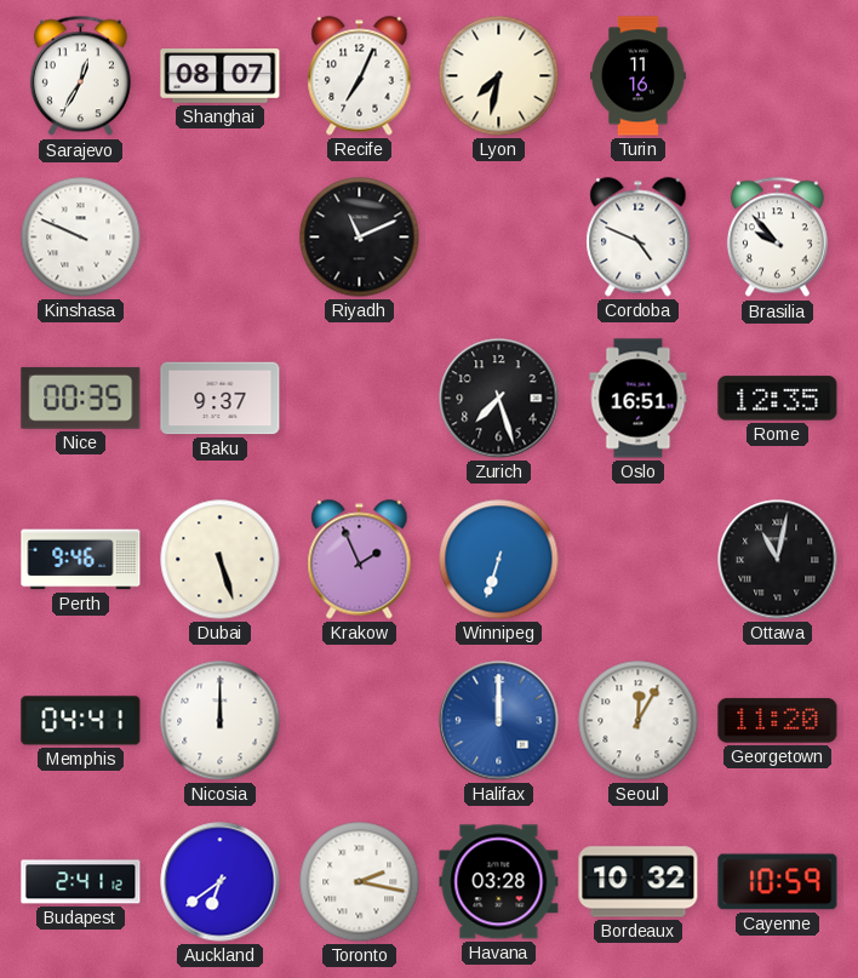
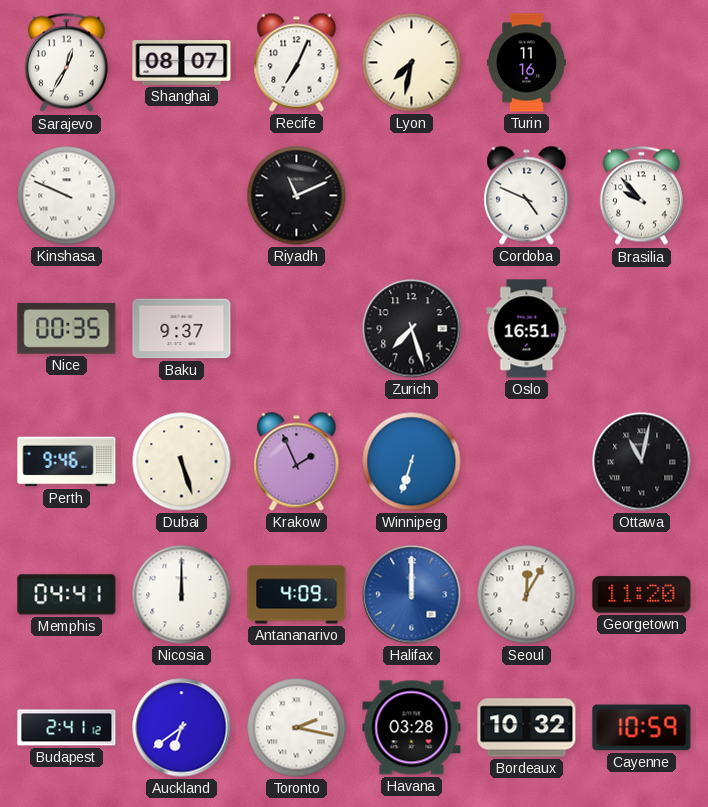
Rome: 12:35 -> none
Antananarivo: none -> 4:09
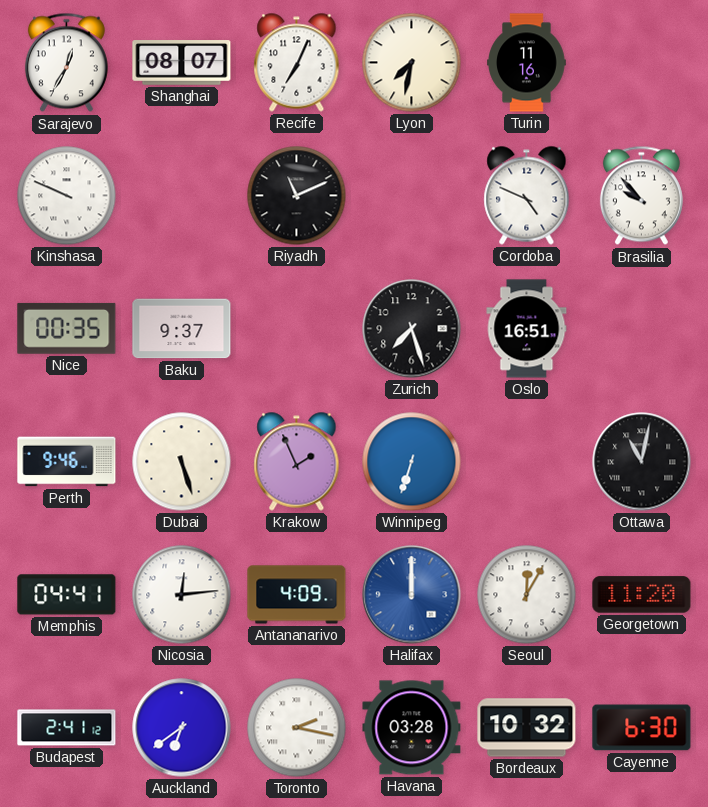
Nicosia: 12:00 -> 12:14
Cayenne: 10:59 -> 6:30
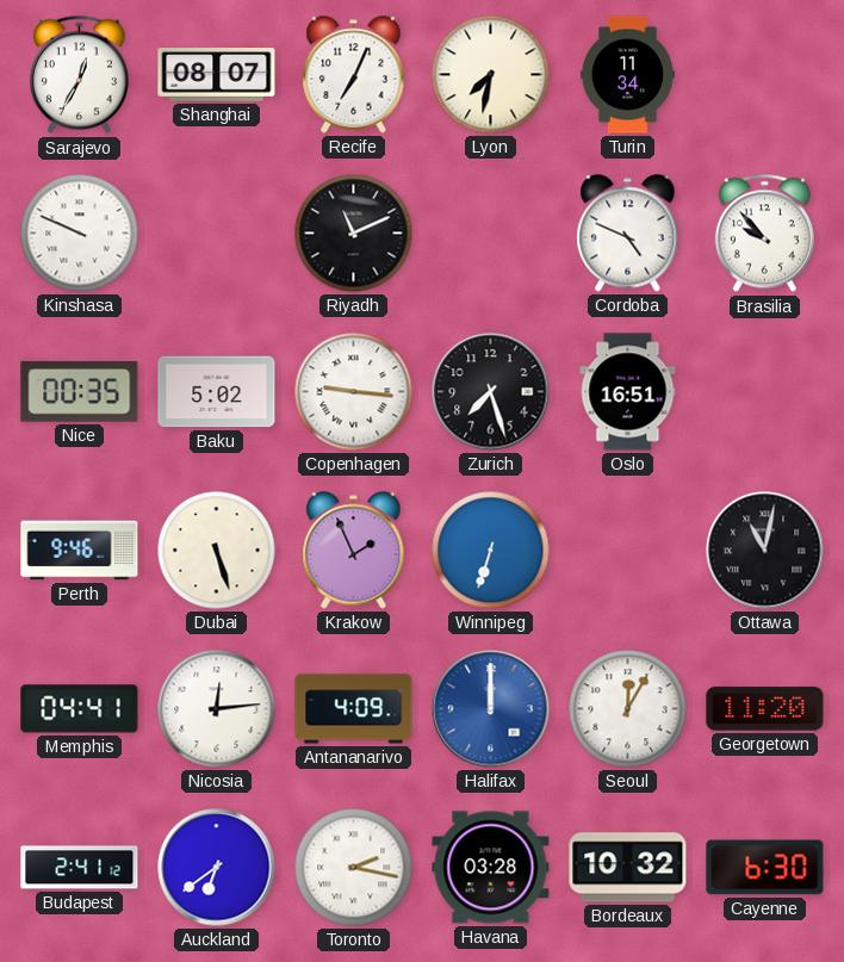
Turin: 11:16 -> 11:34
Baku: 9:37 -> 5:02
Copenhagen: none -> 9:16
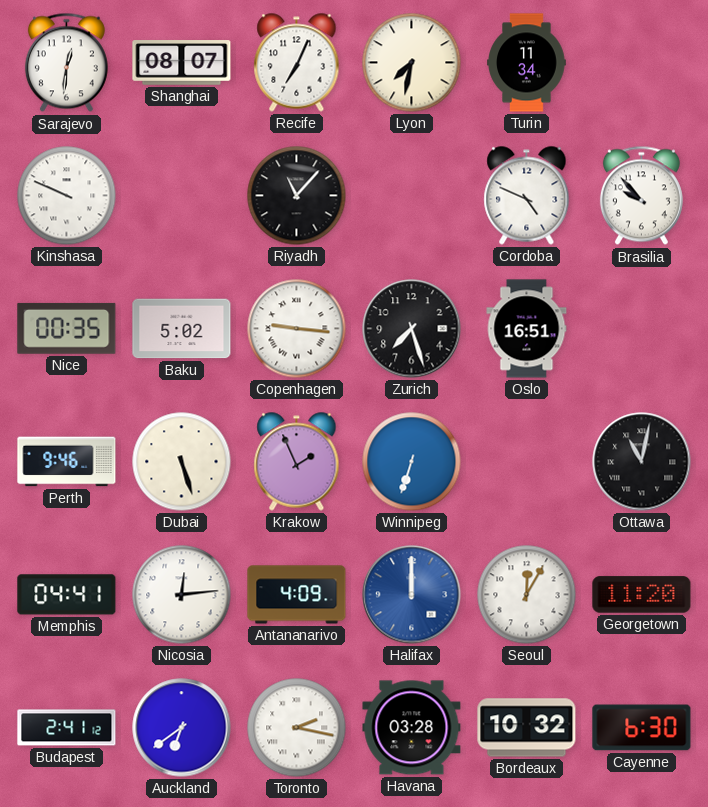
Sarajevo: 12:35 -> 12:31
Riyadh: 11:11 -> 11:07
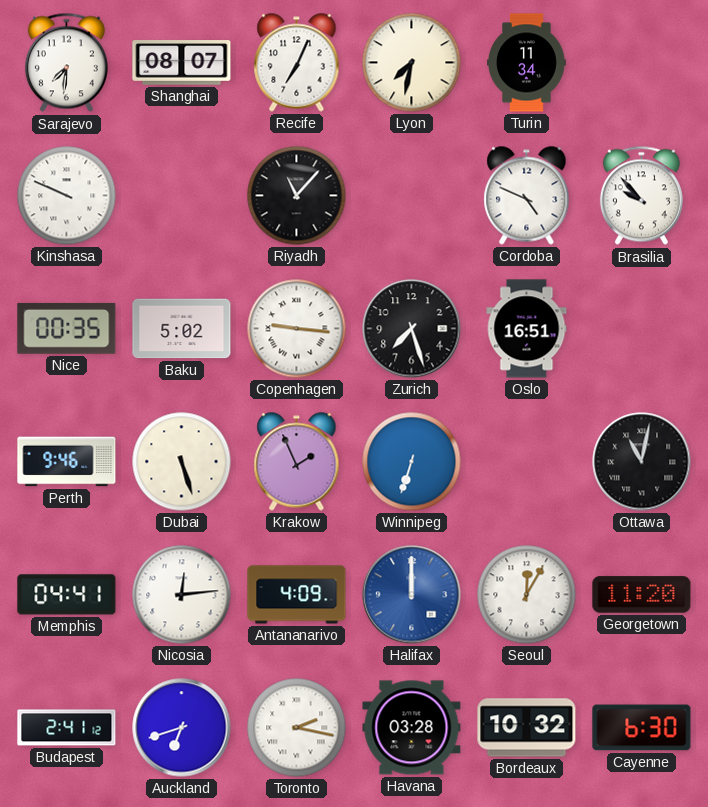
Sarajevo: 12:31 -> 7:31
Auckland: 6:39 -> 6:42
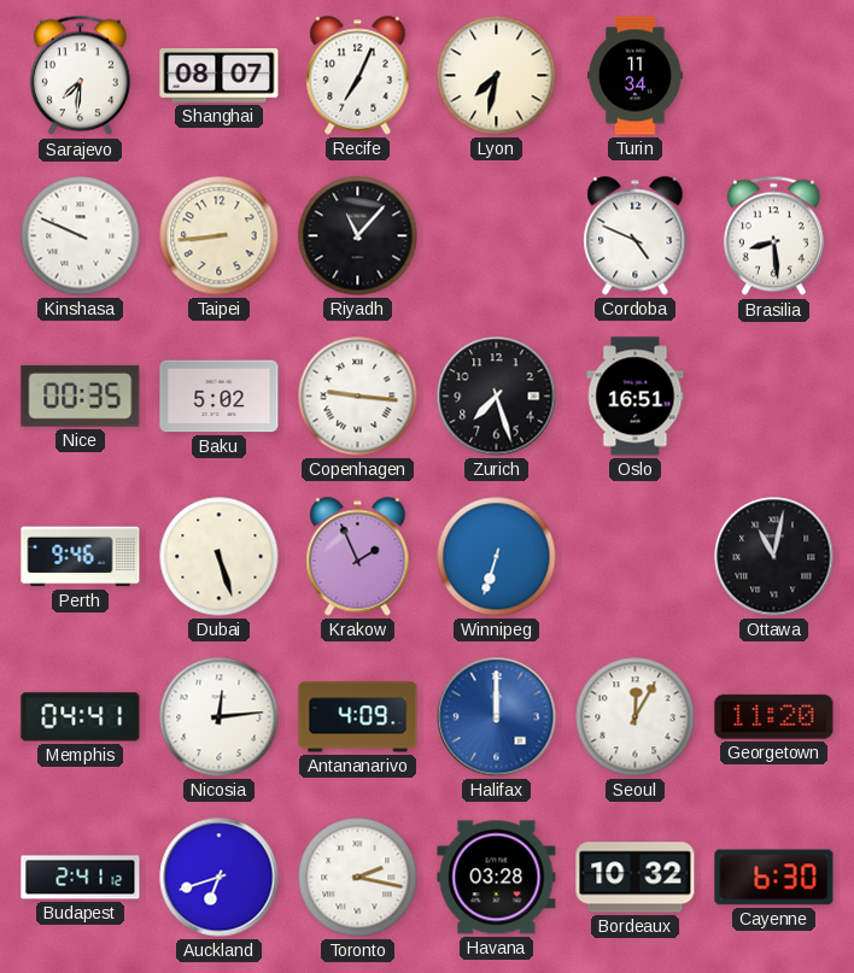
Taipei: none -> 8:44
Brasilia: 9:53 -> 8:29
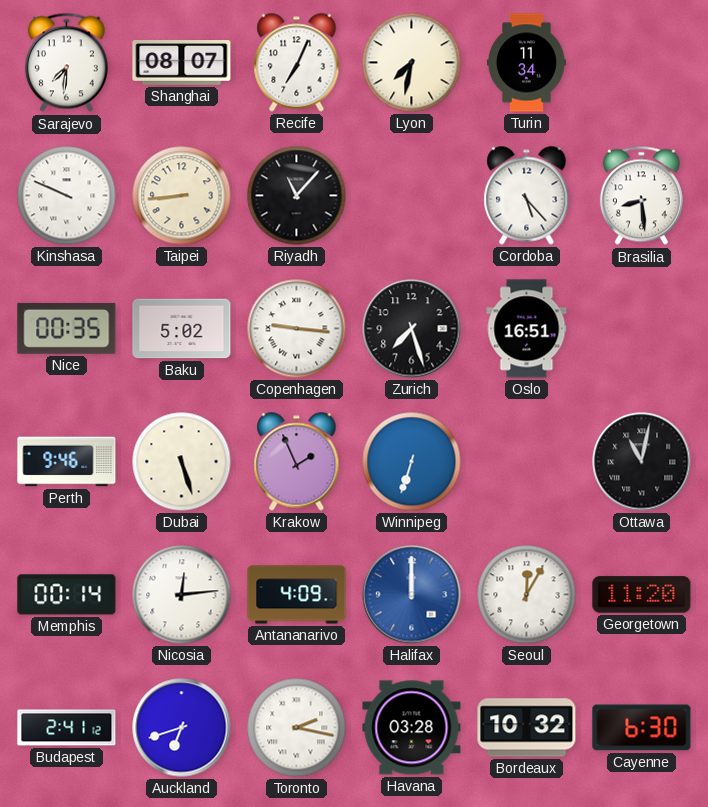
Cordoba: 4:49 -> 5:23
Memphis: 04:41 -> 00:14
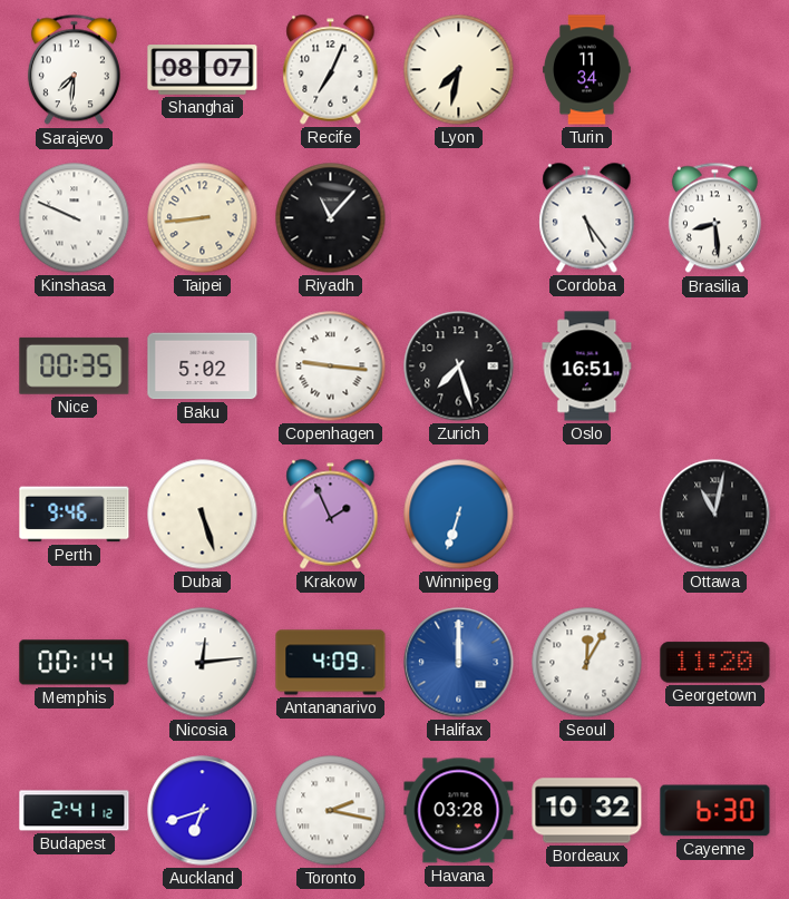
Cordoba: 5:23 -> 5:24
